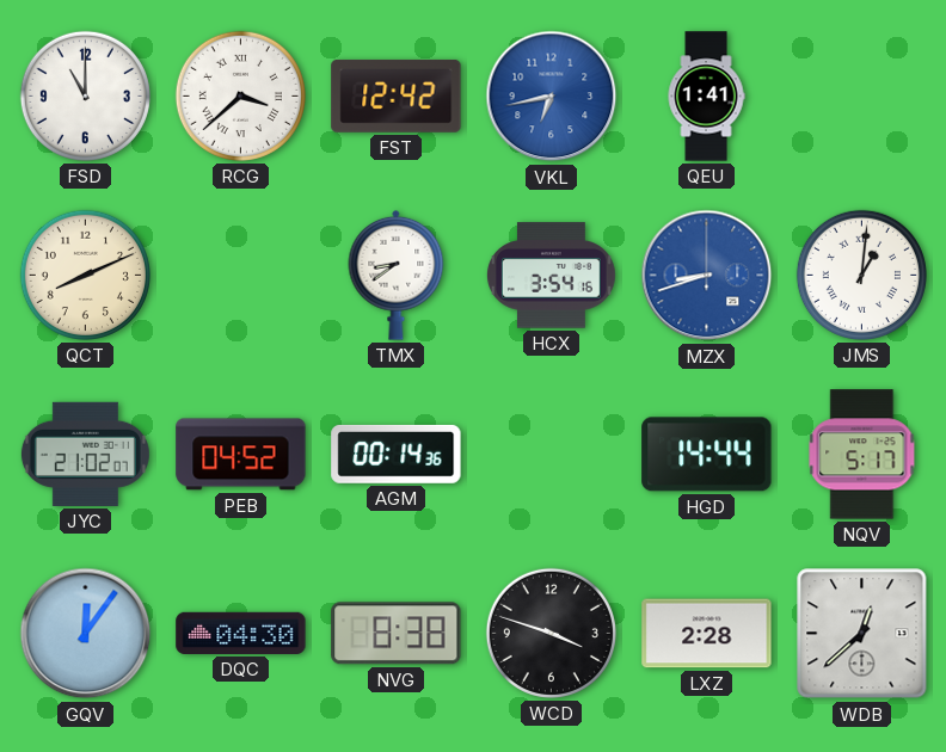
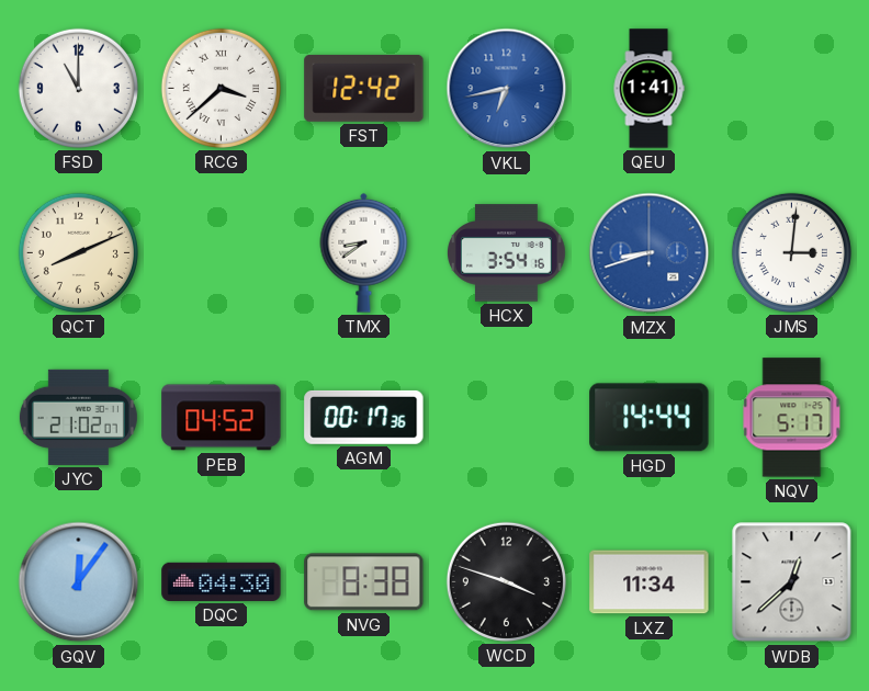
JMS: 1:01 -> 3:01
AGM: 00:14 -> 00:17
LXZ: 2:28 -> 11:34
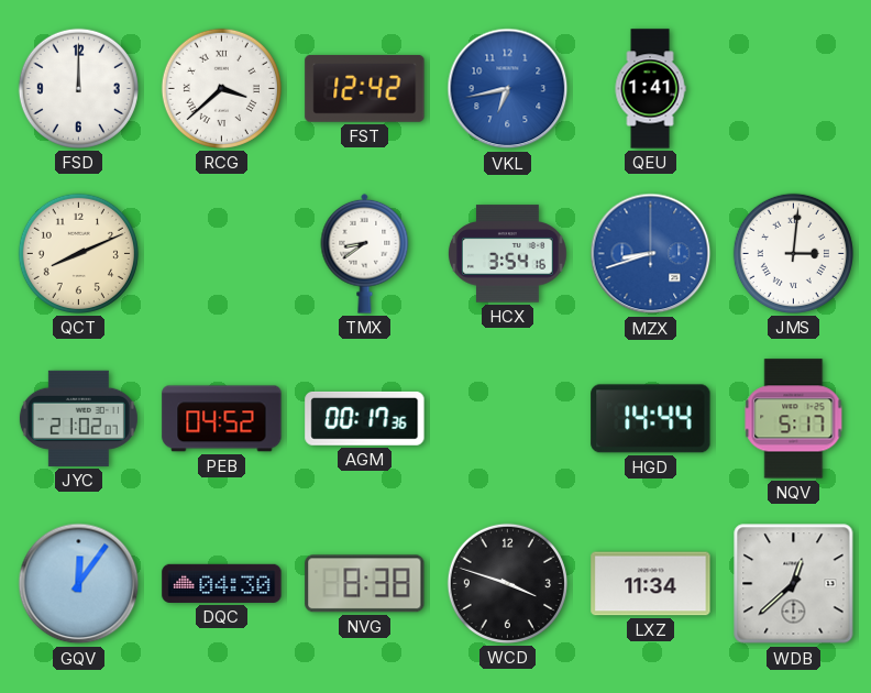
FSD: 11:00 -> 12:00
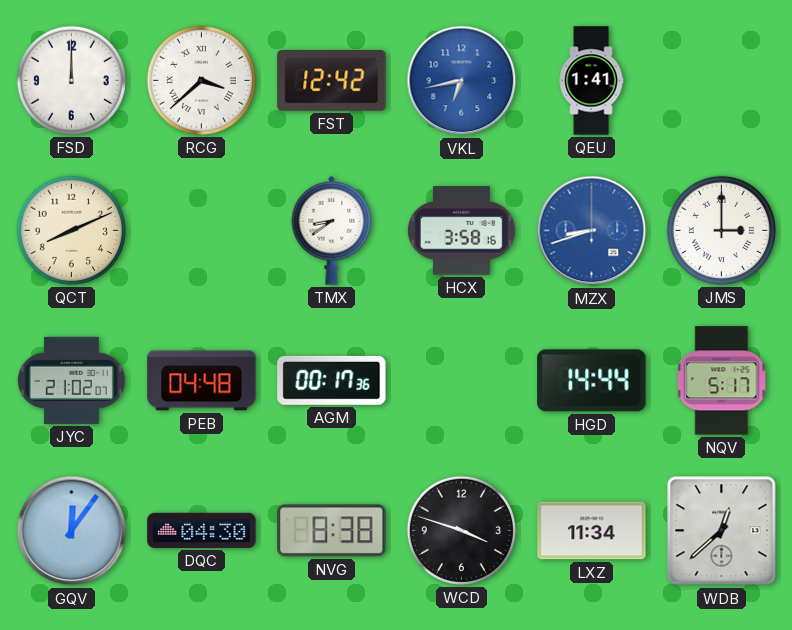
HCX: 3:54 -> 3:58
JMS: 3:01 -> 3:00
PEB: 04:52 -> 04:48
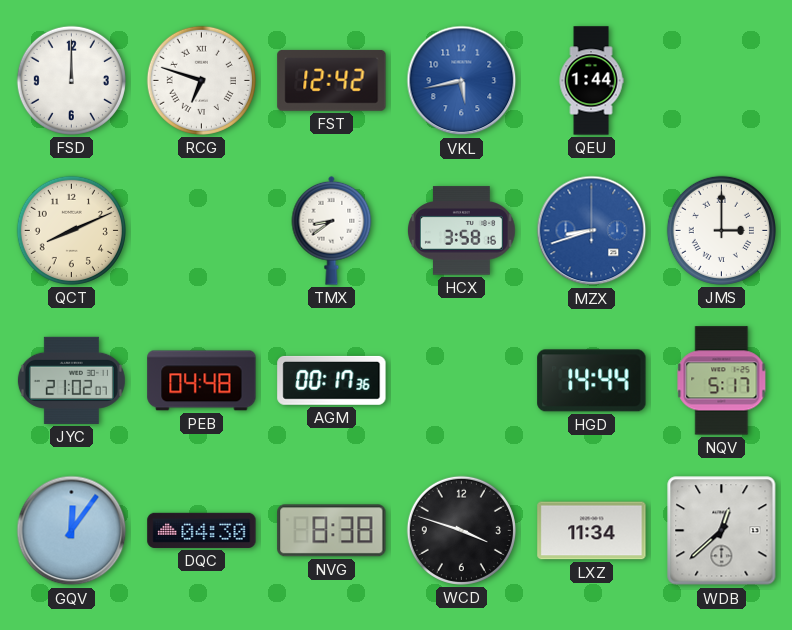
RCG: 3:38 -> 6:48
VKL: 6:43 -> 5:43
QEU: 1:41 -> 1:44
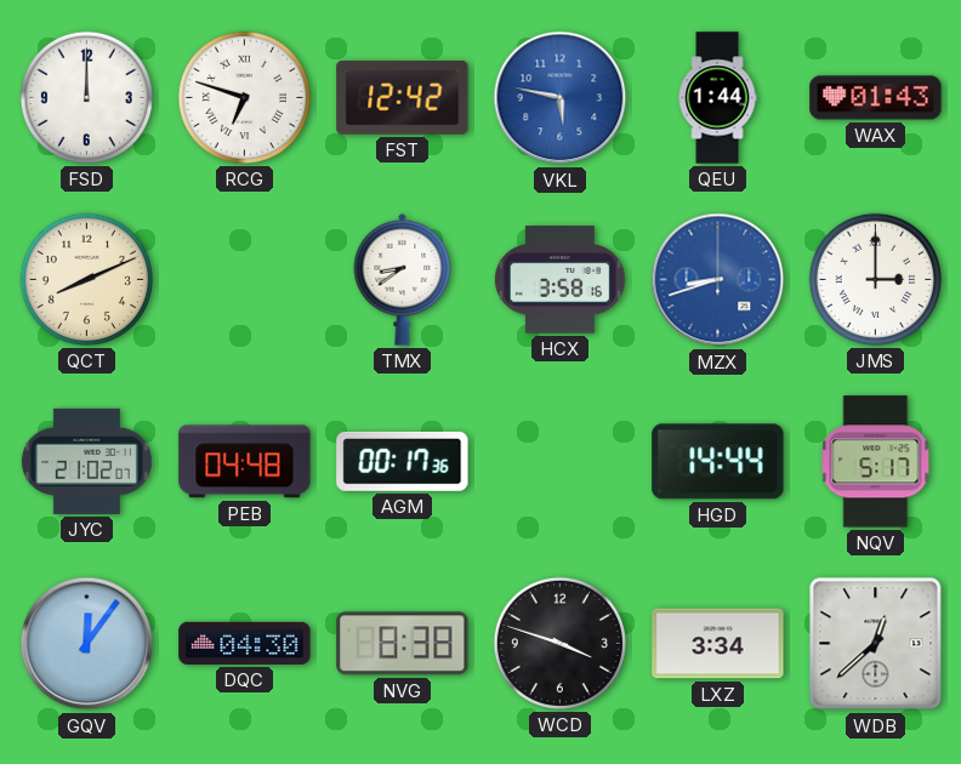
VKL: 5:43 -> 5:47
WAX: none -> 01:43
LXZ: 11:34 -> 3:34
